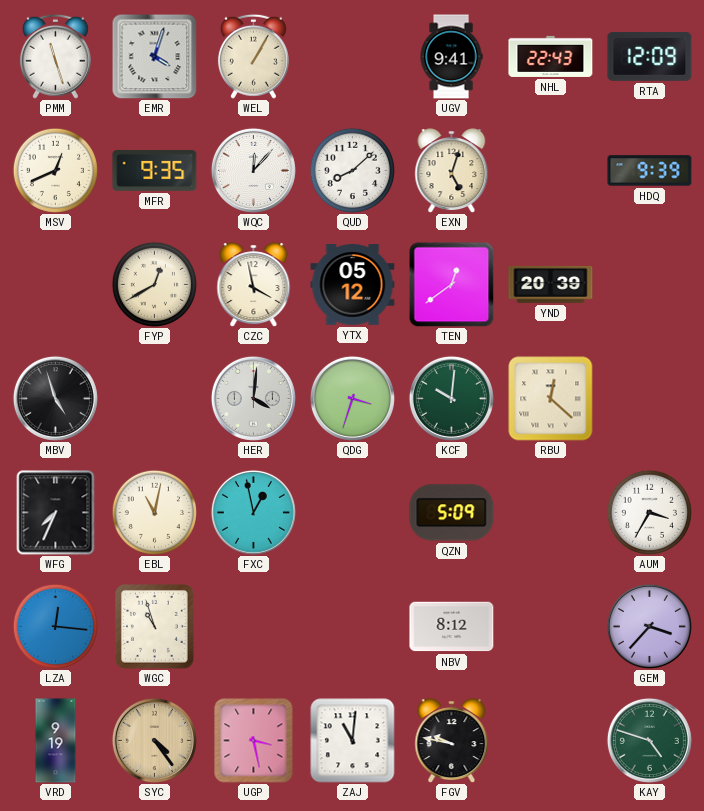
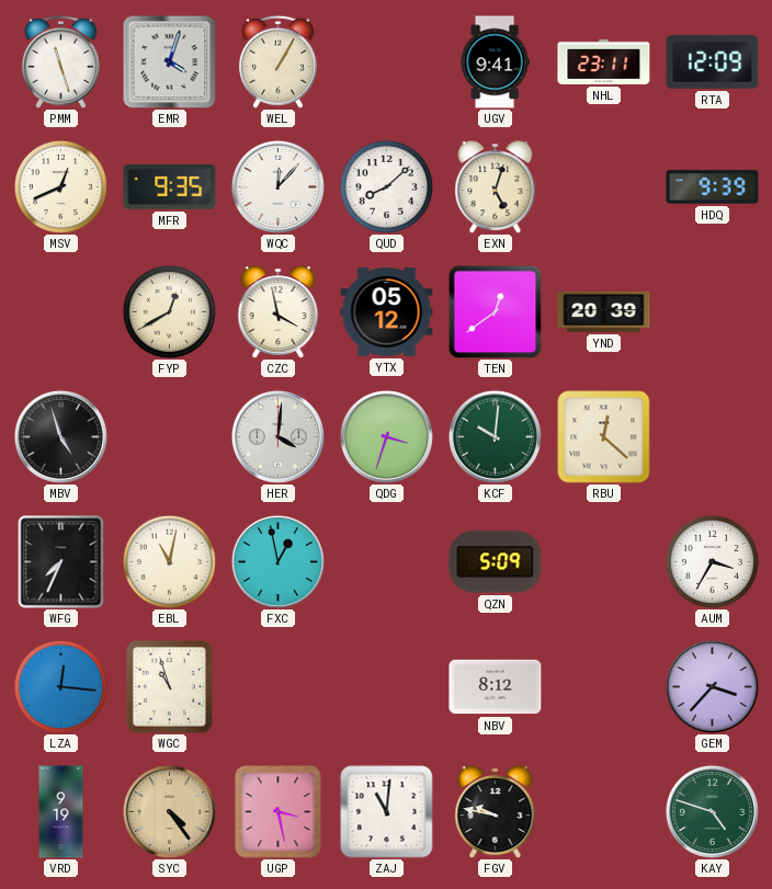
NHL: 22:43 -> 23:11
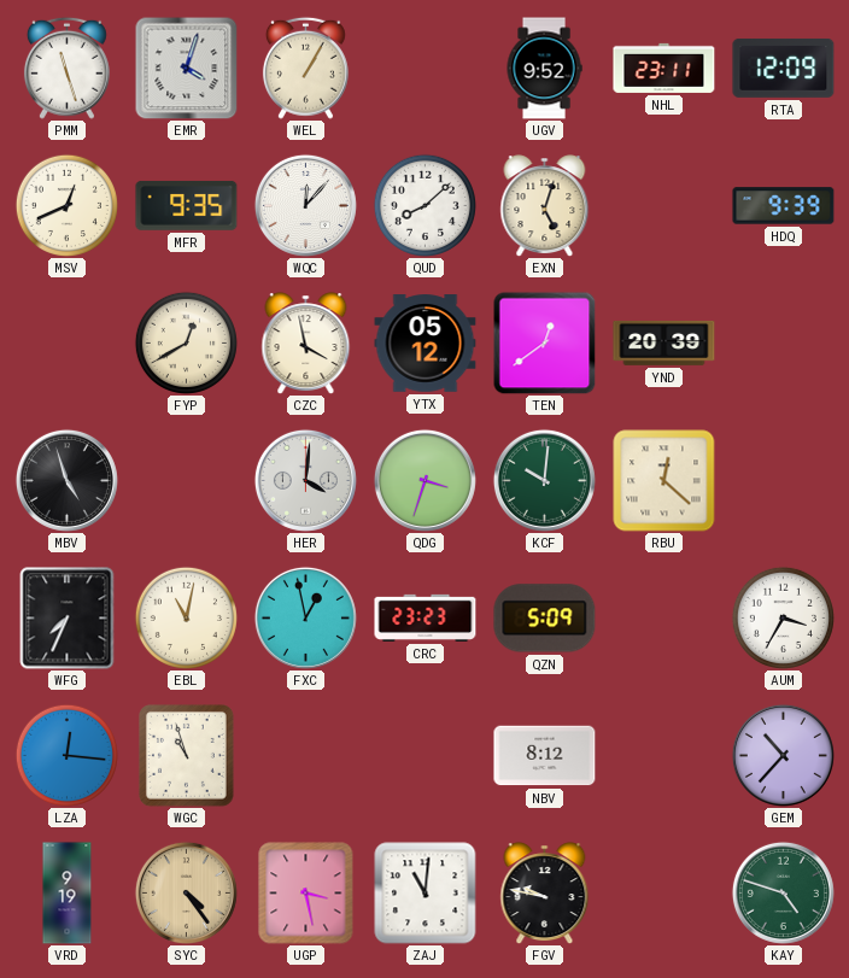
UGV: 9:41 -> 9:52
CRC: none -> 23:23
GEM: 3:37 -> 10:37
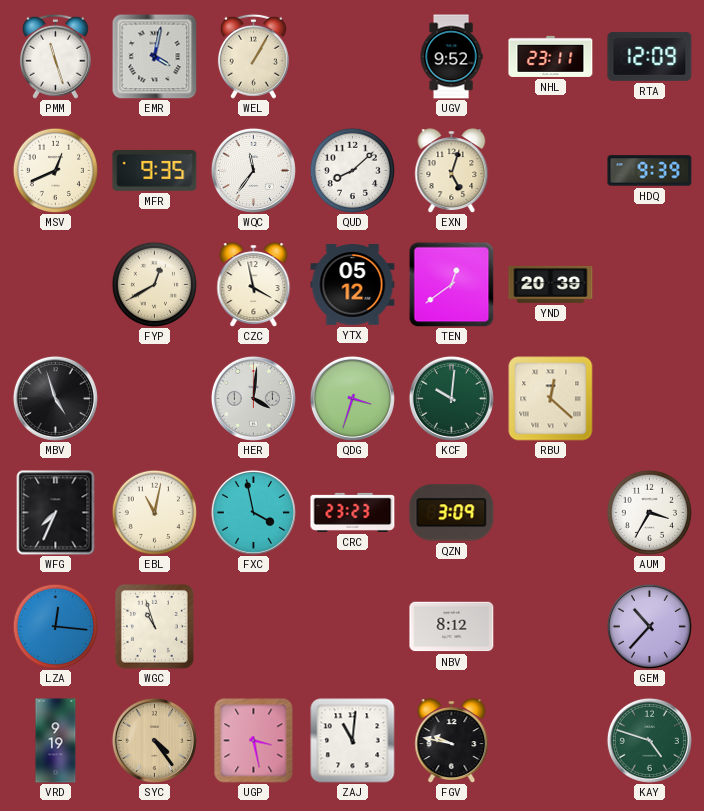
EMR: 4:03 -> 4:02
WQC: 12:07 -> 11:36
FXC: 12:58 -> 3:58
QZN: 5:09 -> 3:09
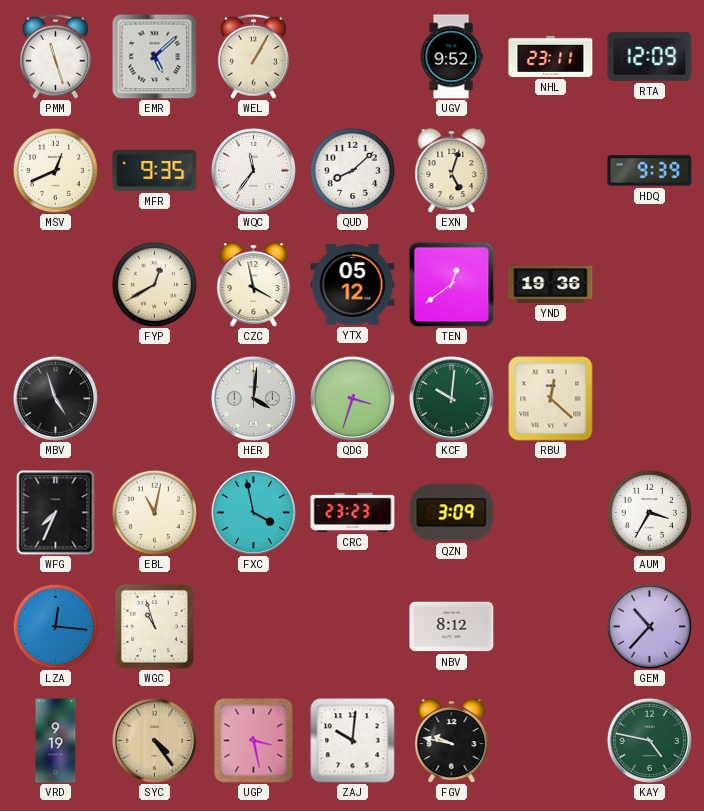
EMR: 4:02 -> 5:08
YND: 20:39 -> 19:36
ZAJ: 11:01 -> 10:01
KAY: 4:48 -> 4:47
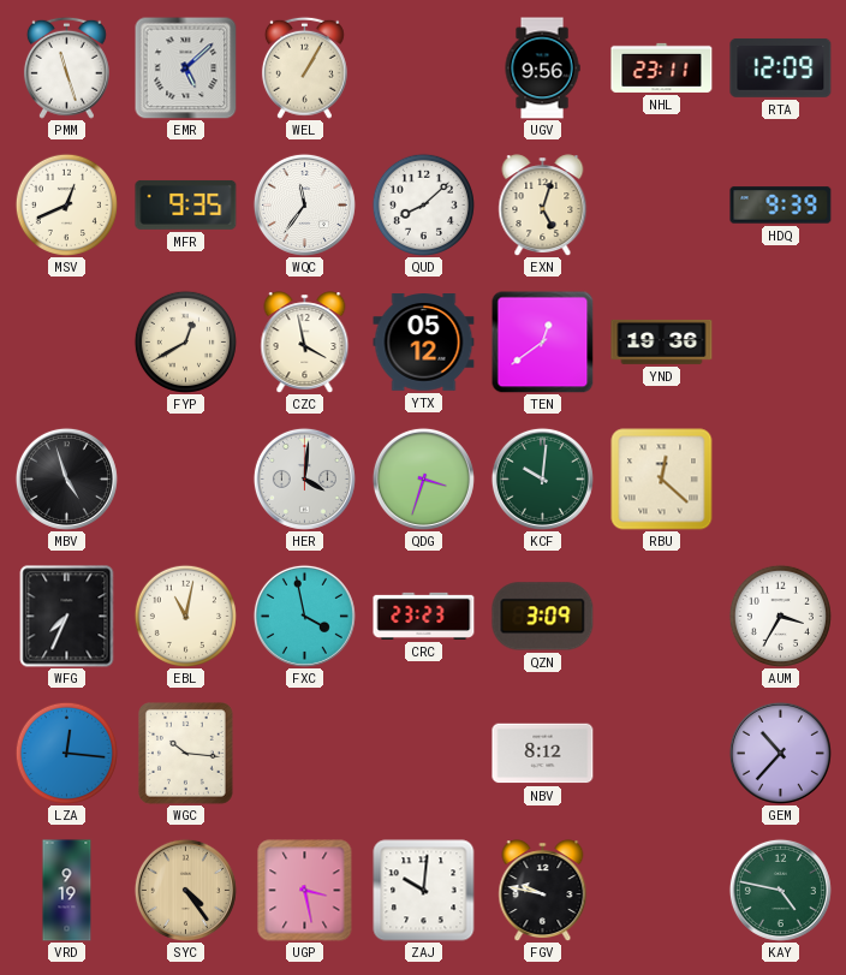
UGV: 9:52 -> 9:56
WGC: 10:57 -> 10:16
